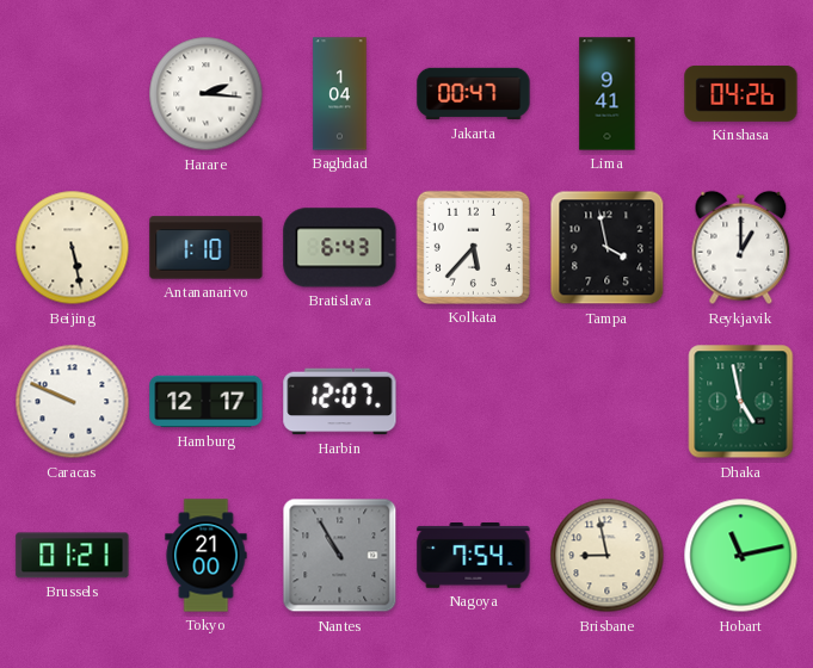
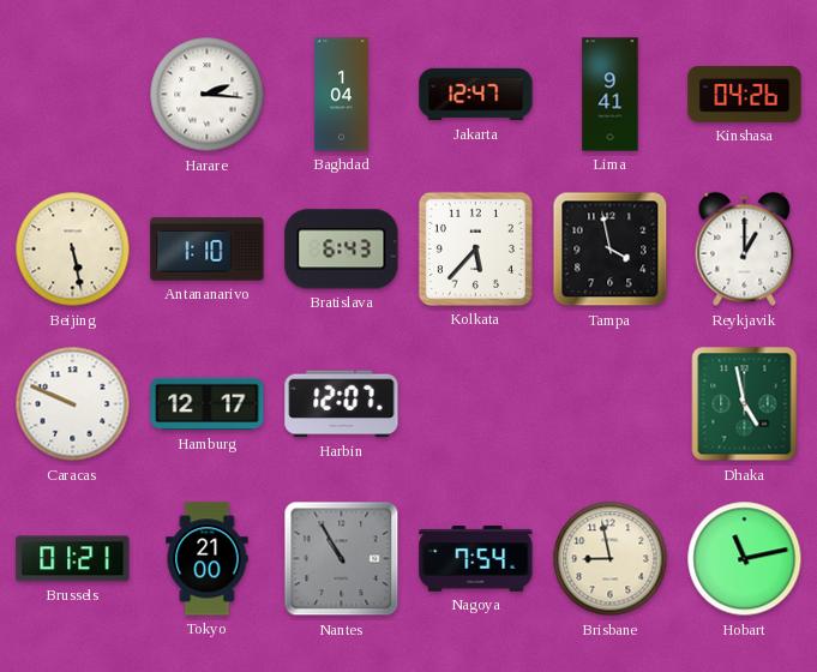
Jakarta: 00:47 -> 12:47
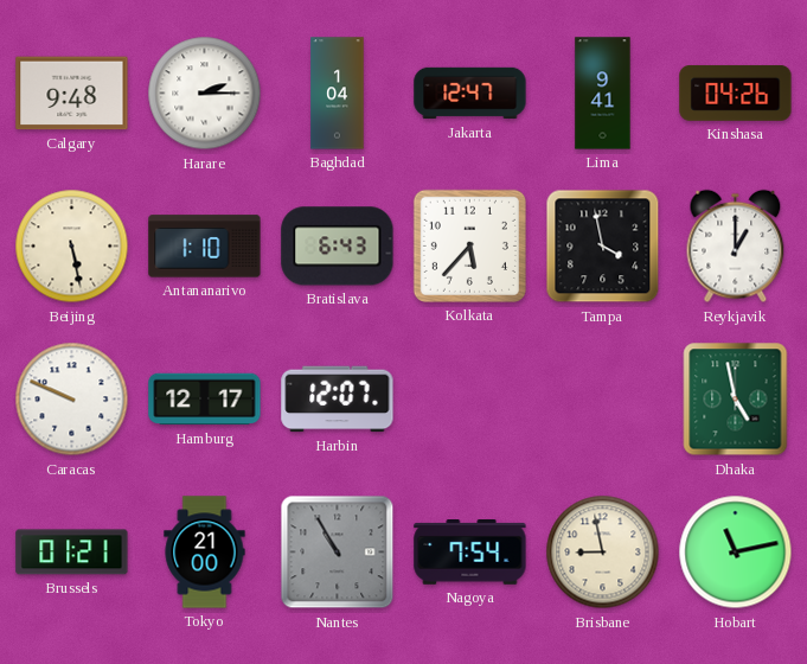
Calgary: none -> 9:48
Harare: 2:16 -> 2:15
